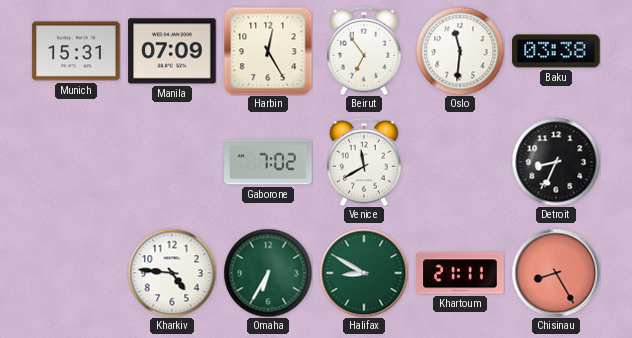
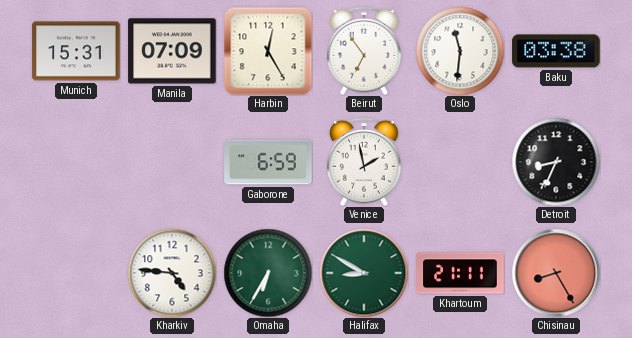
Gaborone: 7:02 -> 6:59
Venice: 11:40 -> 1:58
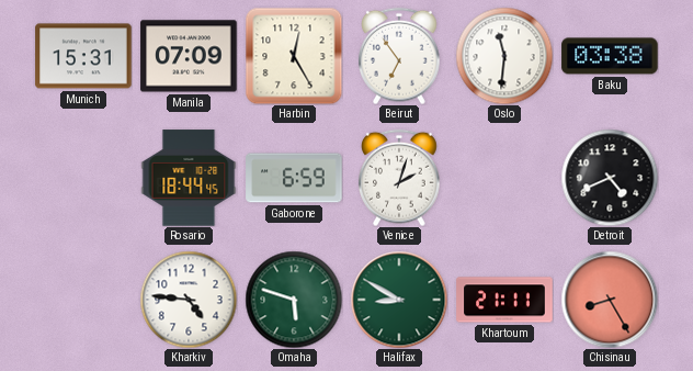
Rosario: none -> 18:44
Venice: 1:58 -> 2:03
Detroit: 8:34 -> 4:41
Omaha: 6:35 -> 5:48
